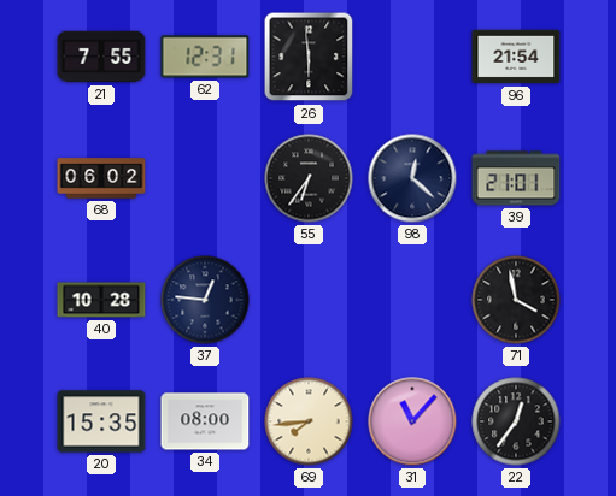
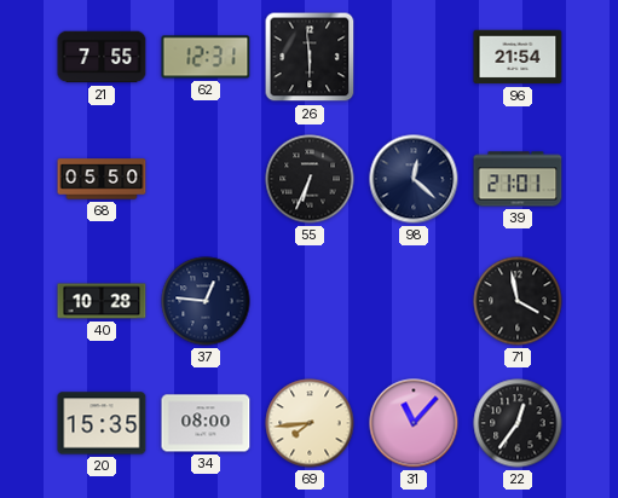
68: 06:02 -> 05:50
55: 6:36 -> 6:34
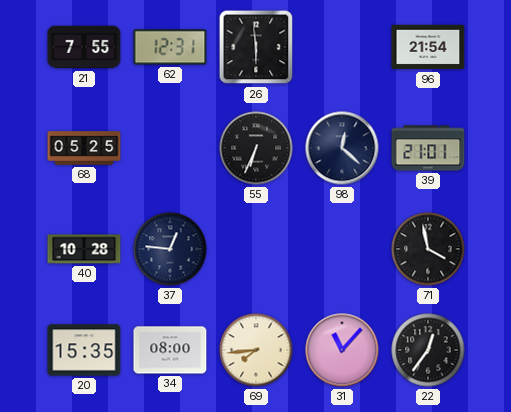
68: 05:50 -> 05:25
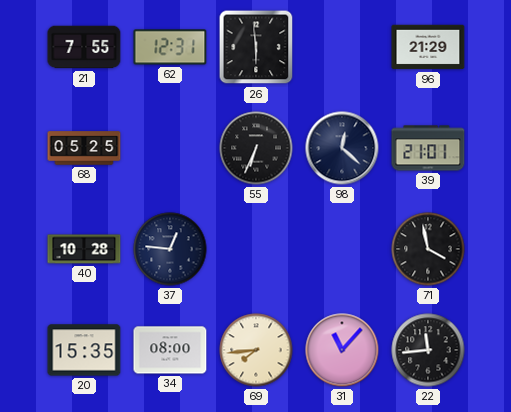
96: 21:54 -> 21:29
22: 12:36 -> 11:44
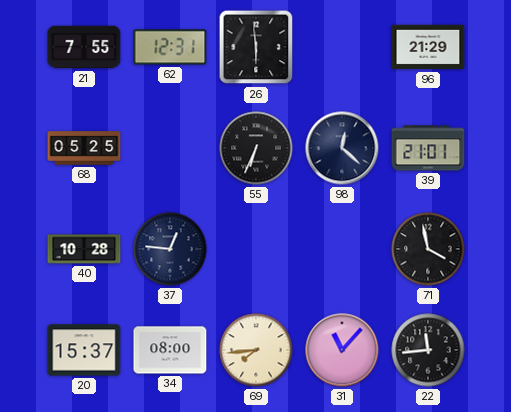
20: 15:35 -> 15:37
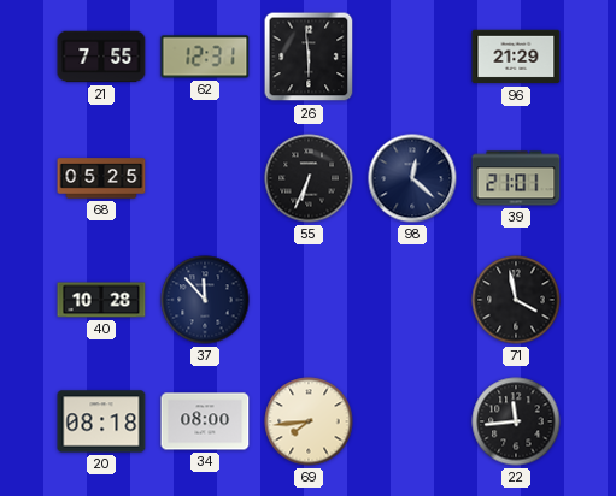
37: 12:46 -> 11:53
20: 15:37 -> 08:18
31: 11:07 -> none
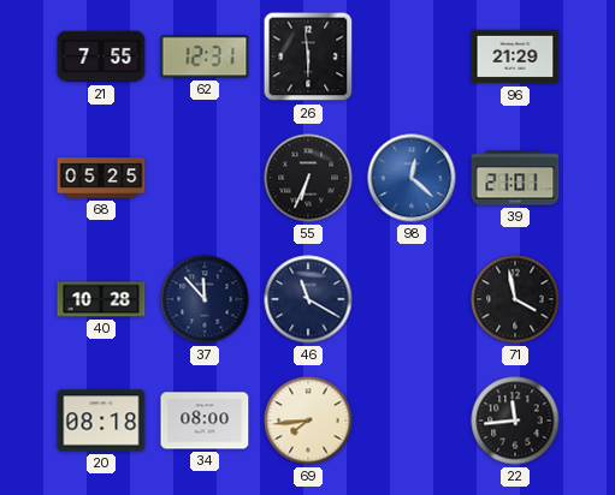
98 dial: navy -> blue
46: none -> 11:20
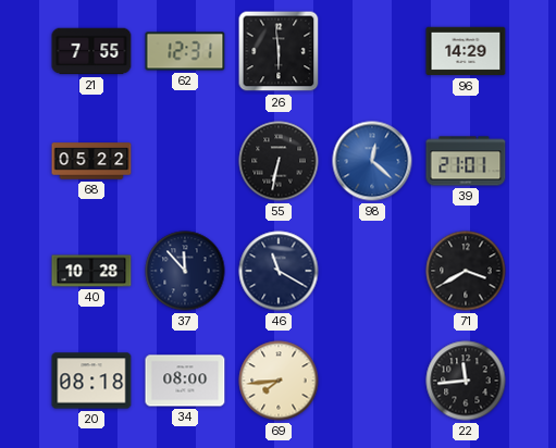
96: 21:29 -> 14:29
68: 05:25 -> 05:22
55: 6:34 -> 6:32
71: 3:58 -> 3:40
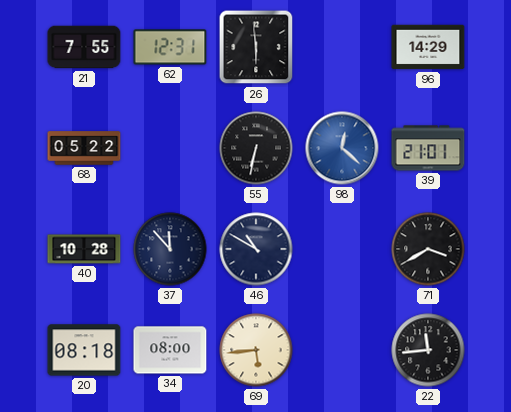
46: 11:20 -> 10:50
69: 7:44 -> 5:44
